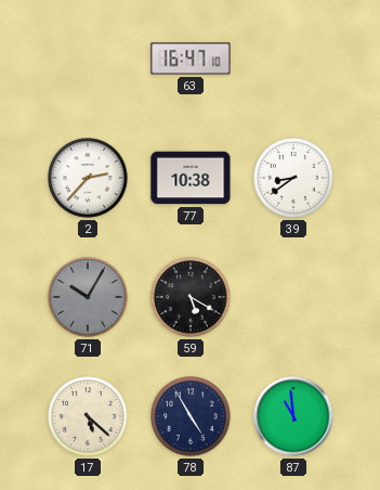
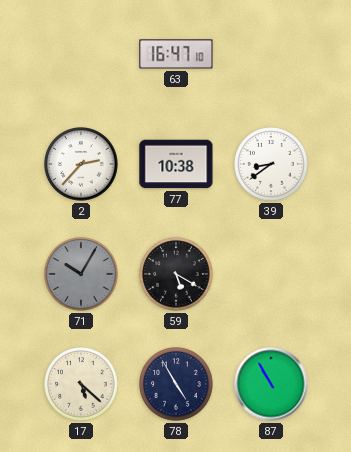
87: 10:59 -> 10:55
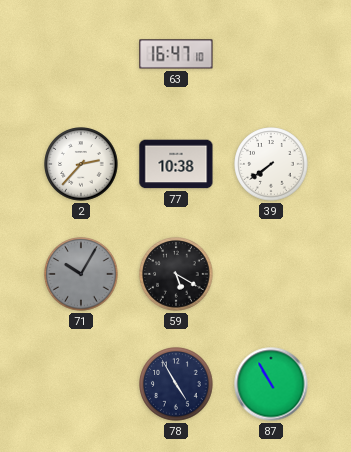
39: 8:39 -> 7:39
17: 5:22 -> none
